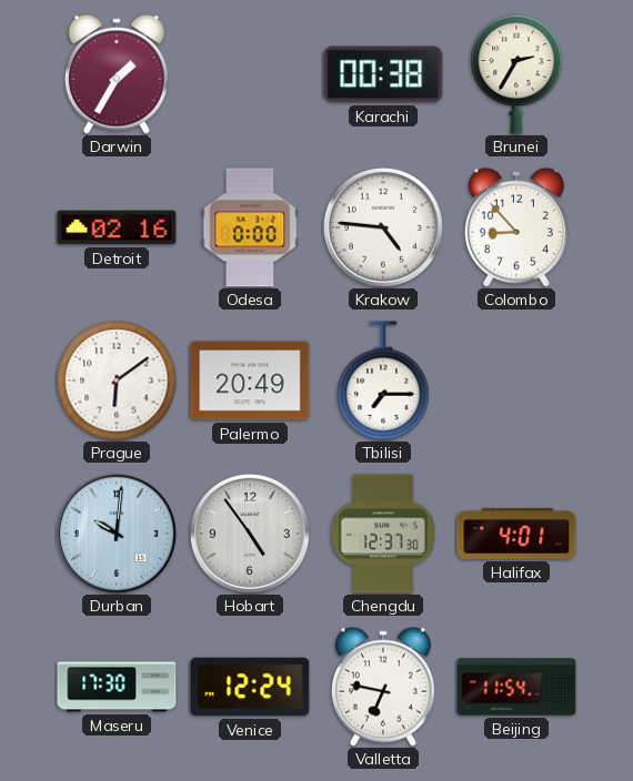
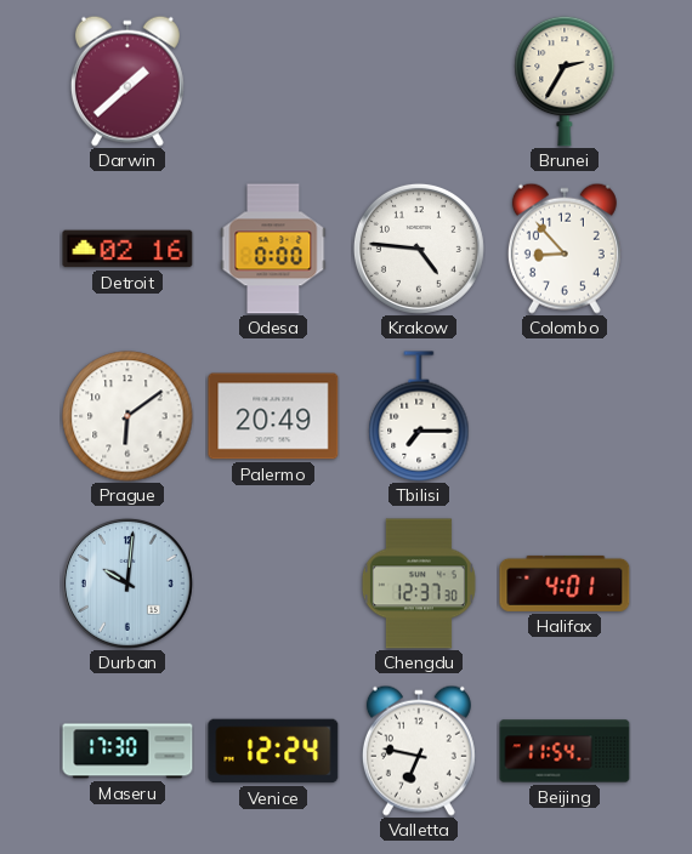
Darwin: 1:35 -> 1:38
Karachi: 00:38 -> none
Hobart: 4:54 -> none
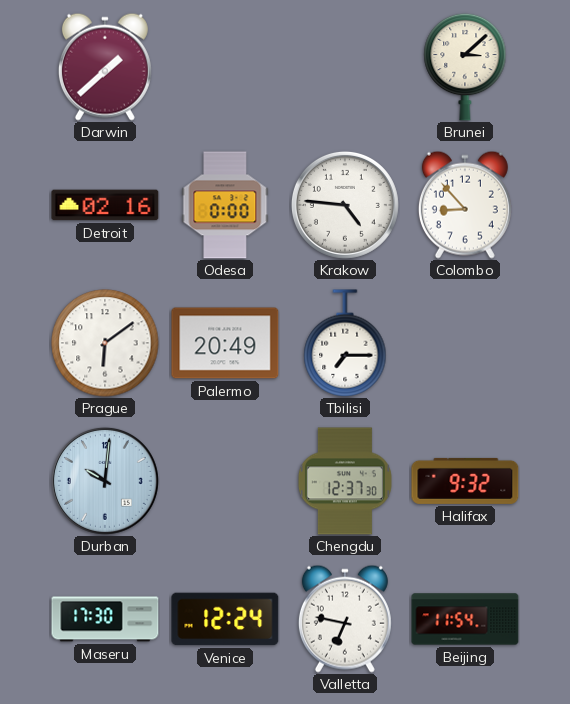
Brunei: 2:35 -> 3:08
Halifax: 4:01 -> 9:32
